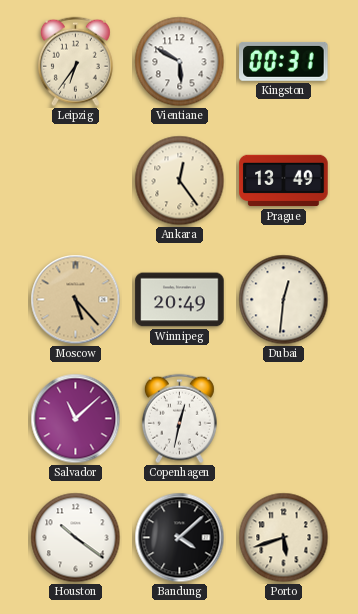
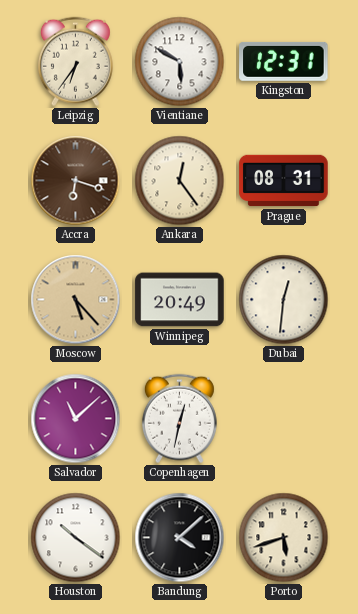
Kingston: 00:31 -> 12:31
Accra: none -> 6:18
Prague: 13:49 -> 08:31
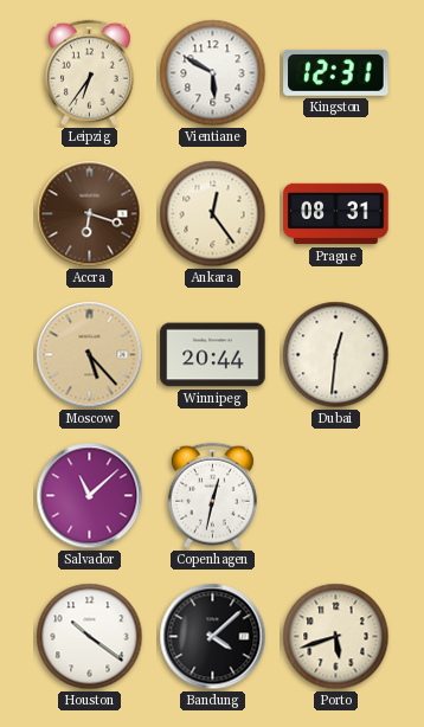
Winnipeg: 20:49 -> 20:44
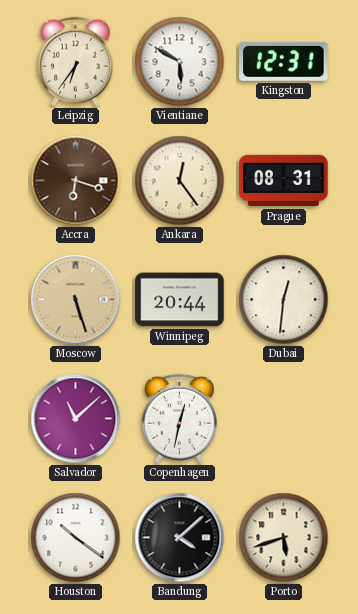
Moscow: 5:23 -> 5:27
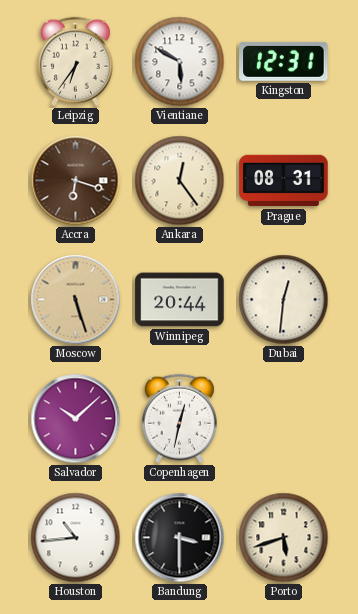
Salvador: 11:08 -> 10:08
Houston: 10:21 -> 10:44
Bandung: 4:08 -> 3:30
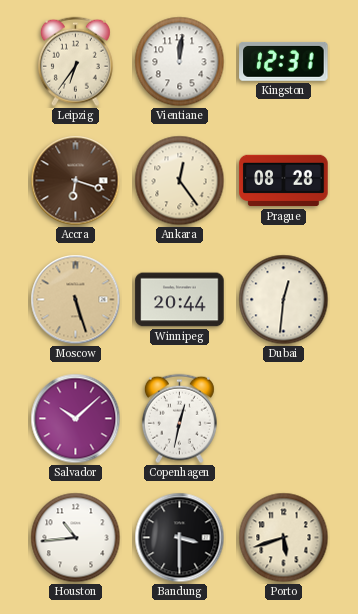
Vientiane: 5:50 -> 12:01
Prague: 08:31 -> 08:28
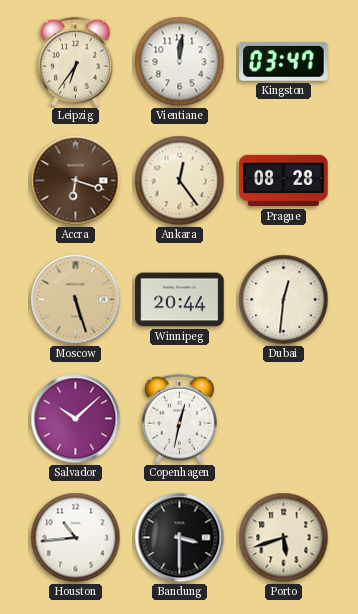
Kingston: 12:31 -> 03:47
